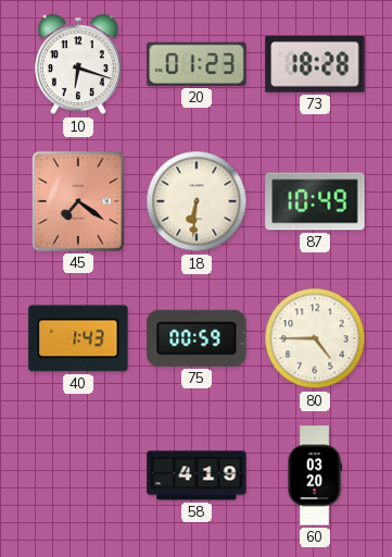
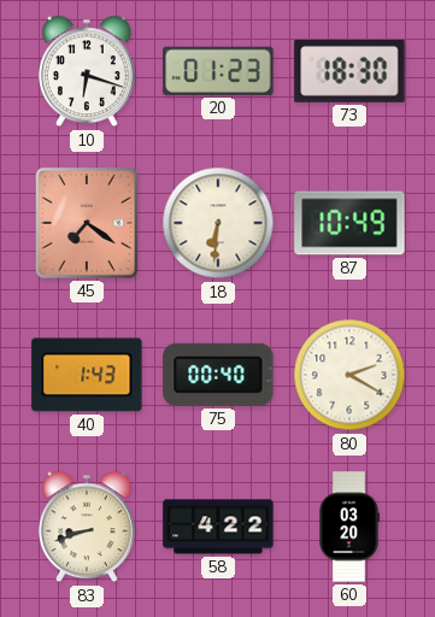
73: 18:28 -> 18:30
75: 00:59 -> 00:40
80: 4:45 -> 2:20
83: none -> 8:42
58: 4:19 -> 4:22
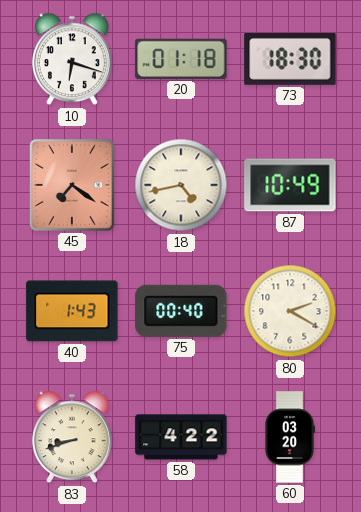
20: 01:23 -> 01:18
18: 6:31 -> 4:43
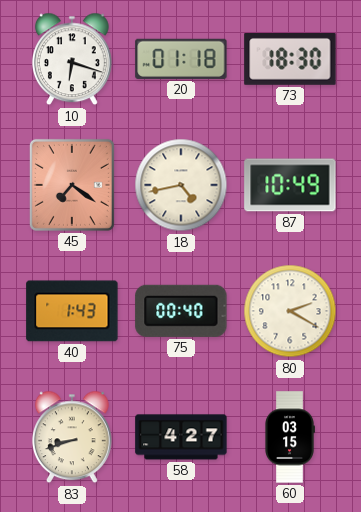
58: 4:22 -> 4:27
60: 03:20 -> 03:15
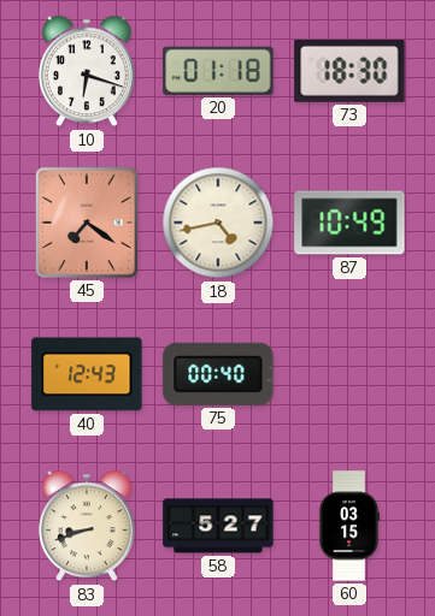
40: 1:43 -> 12:43
80: 2:20 -> none
58: 4:27 -> 5:27
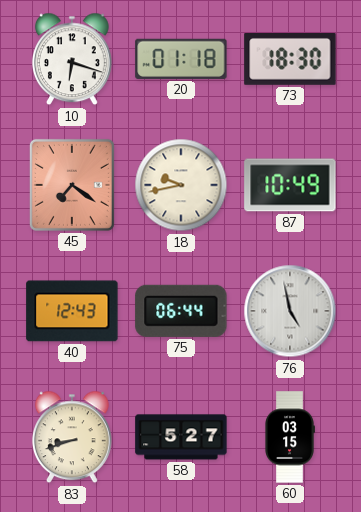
18: 4:43 -> 9:43
75: 00:40 -> 06:44
76: none -> 4:58
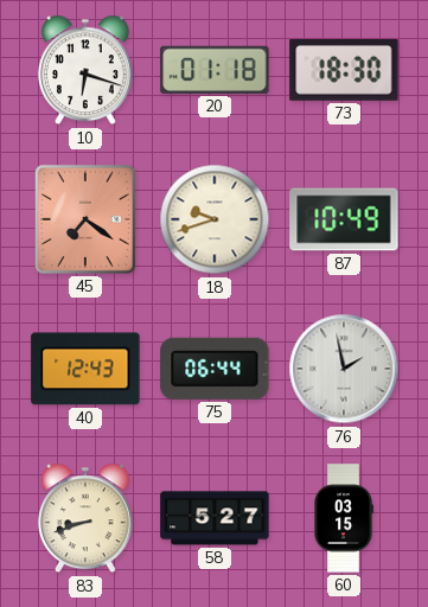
18: 9:43 -> 9:42
76: 4:58 -> 1:58
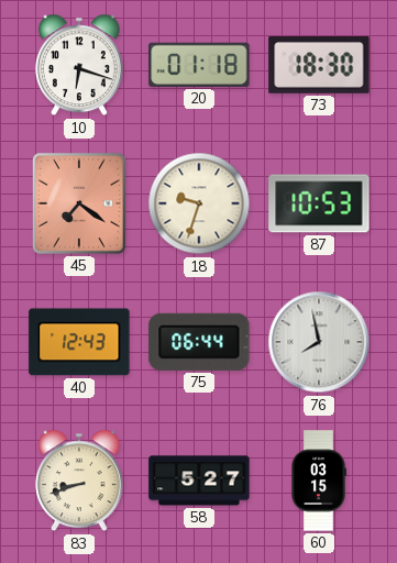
18: 9:42 -> 9:33
87: 10:49 -> 10:53
76: 1:58 -> 7:58
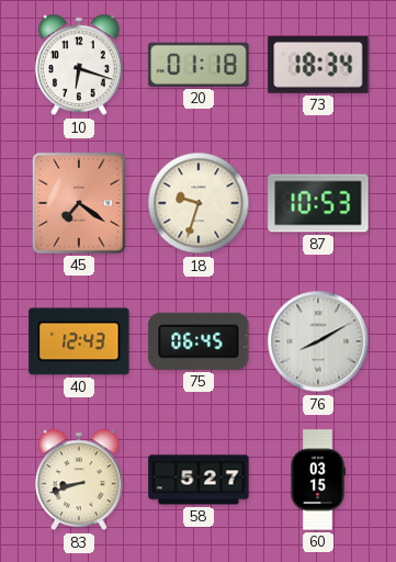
73: 18:30 -> 18:34
75: 06:44 -> 06:45
76: 7:58 -> 8:10
